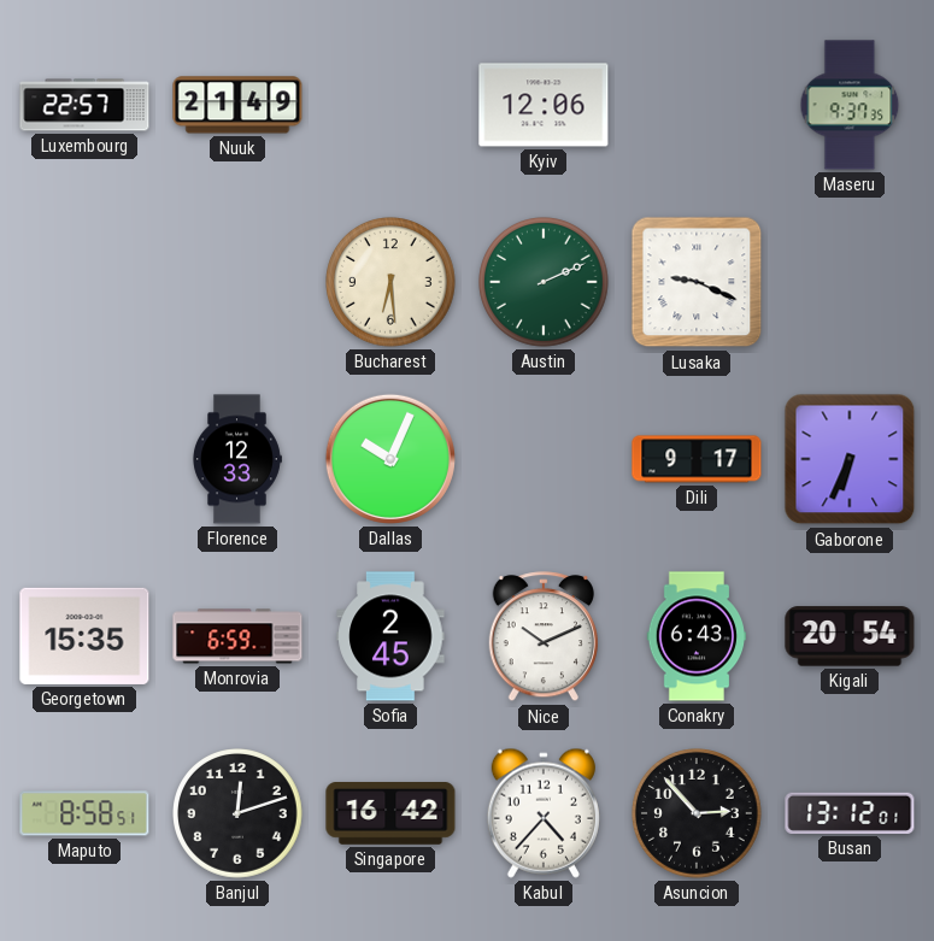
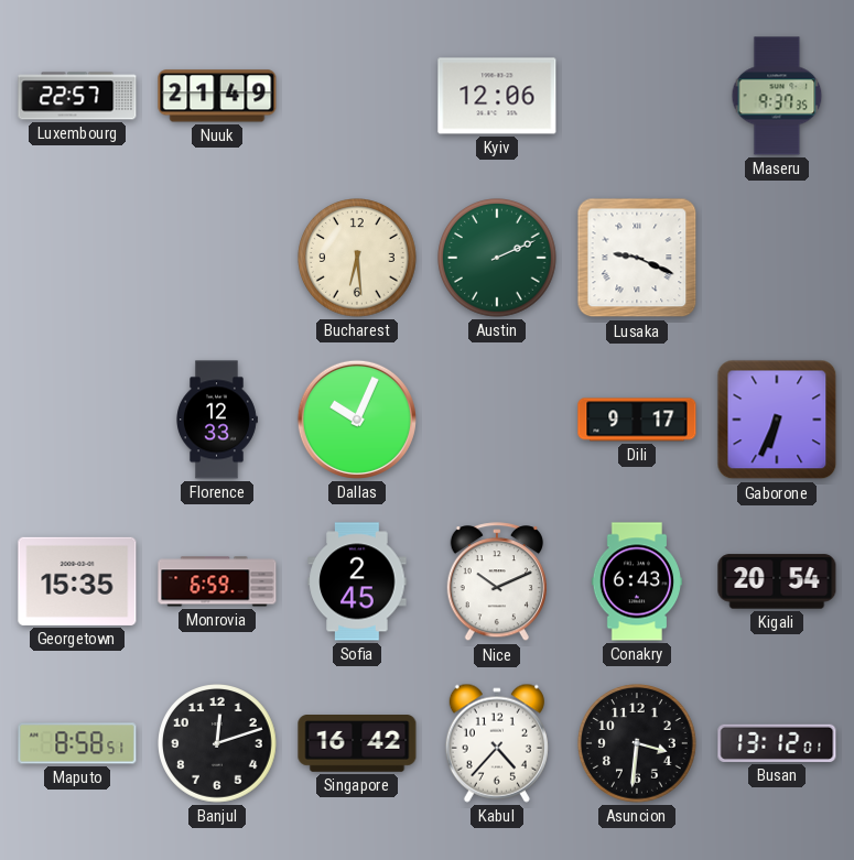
Asuncion: 2:53 -> 3:31
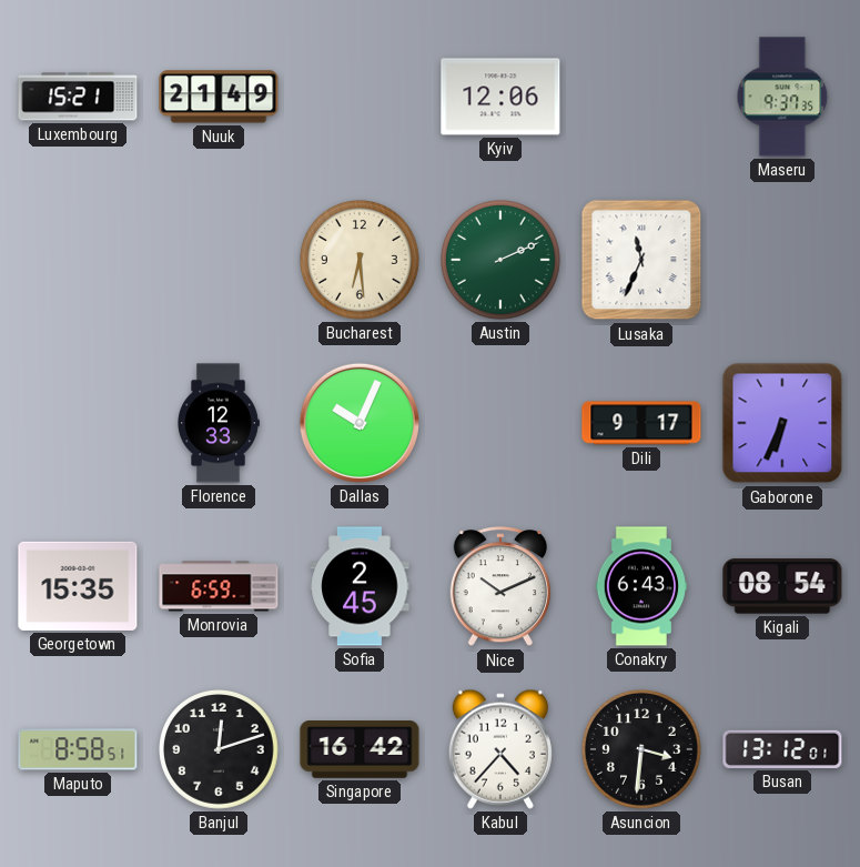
Luxembourg: 22:57 -> 15:21
Lusaka: 9:19 -> 11:34
Kigali: 20:54 -> 08:54
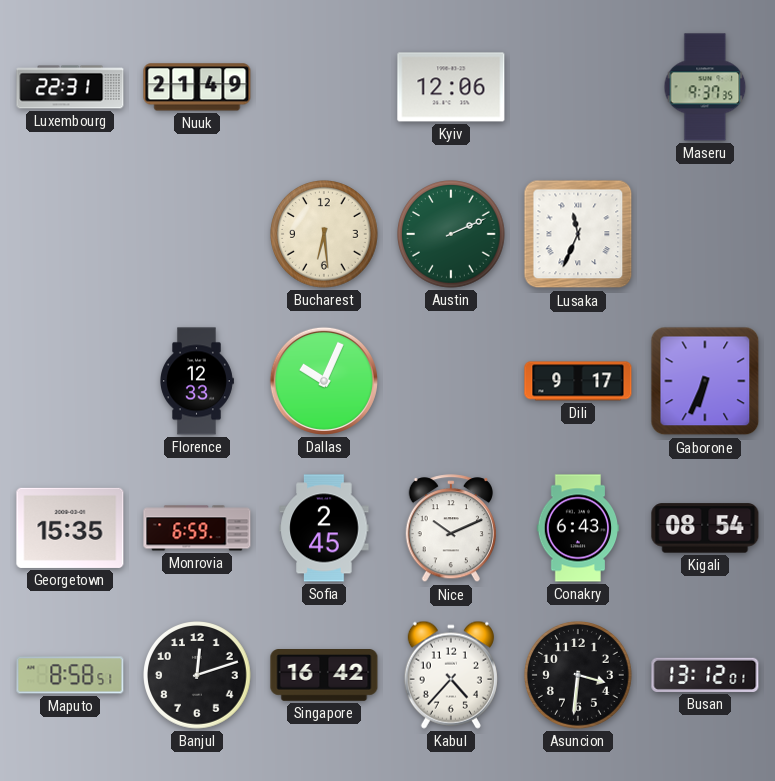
Luxembourg: 15:21 -> 22:31
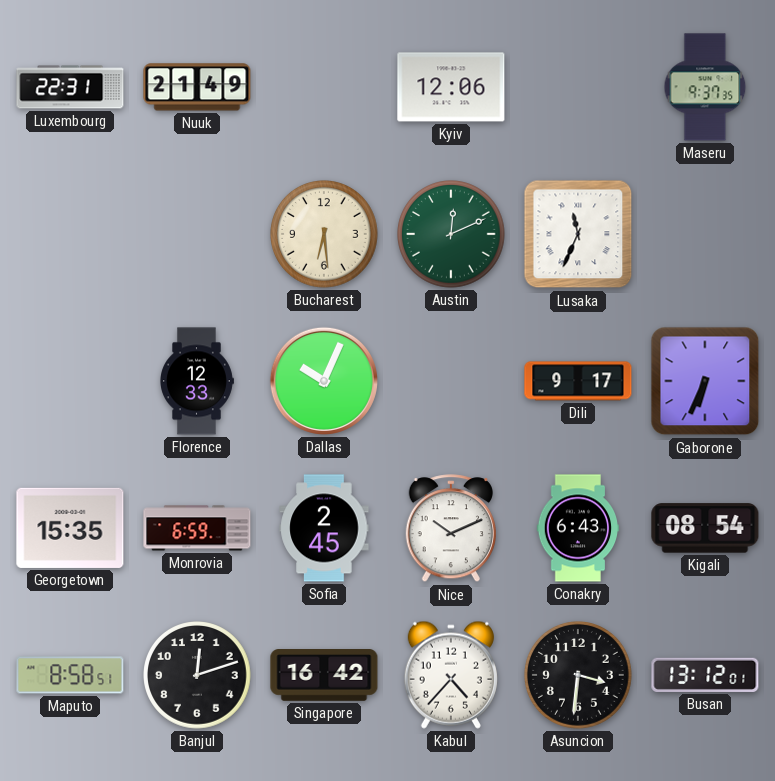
Austin: 2:11 -> 12:11
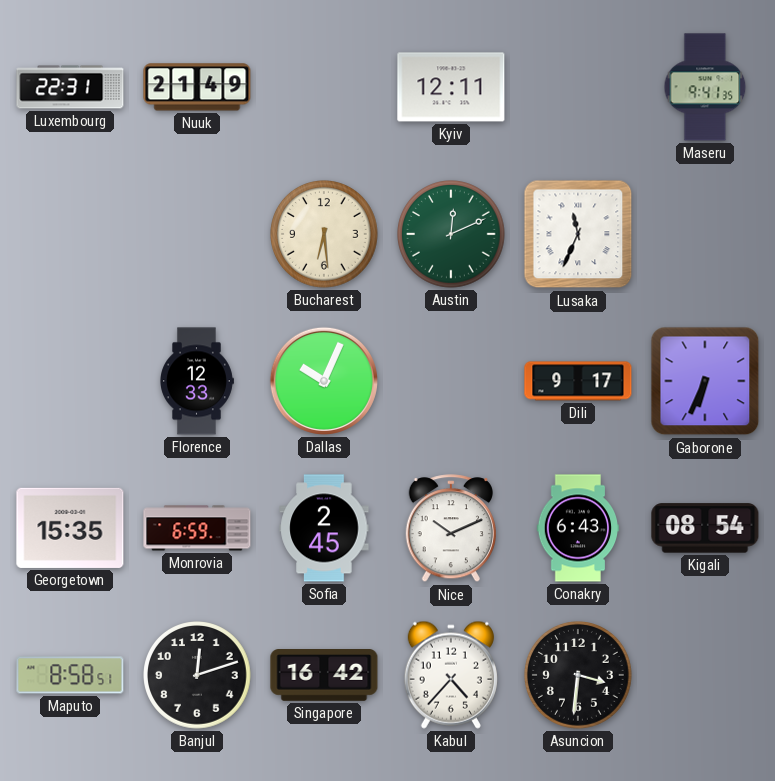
Kyiv: 12:06 -> 12:11
Maseru: 9:37 -> 9:41
Busan: 13:12 -> none
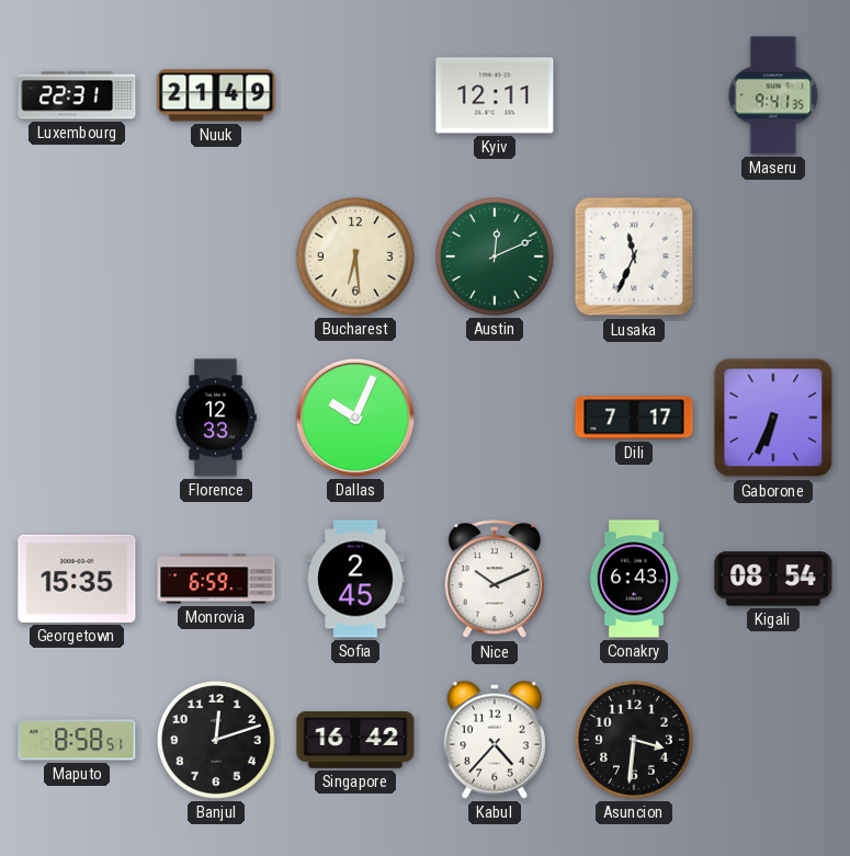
Dili: 9:17 -> 7:17
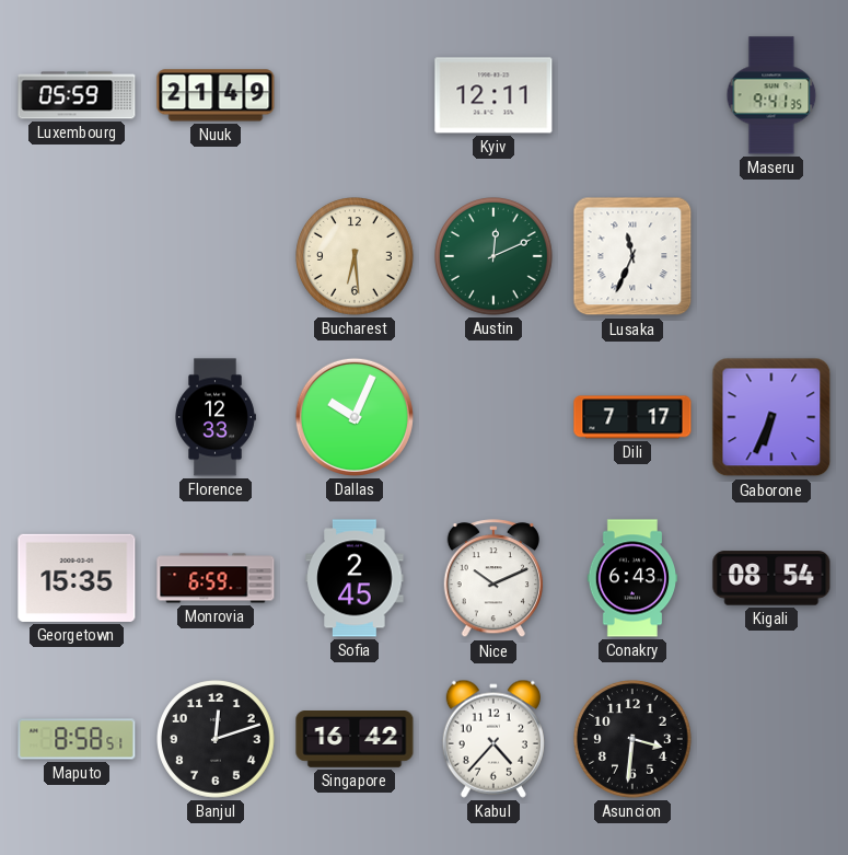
Luxembourg: 22:31 -> 05:59
